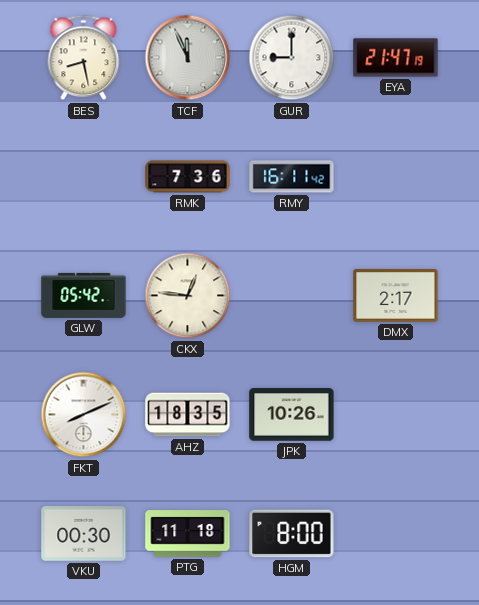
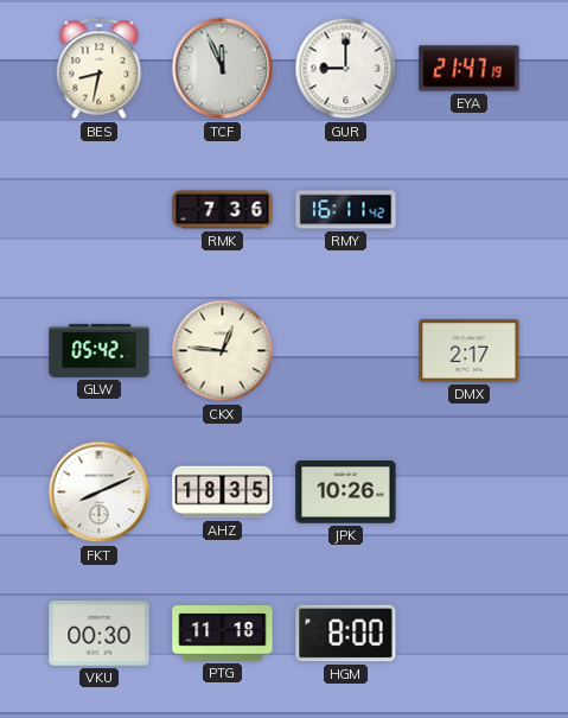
BES: 8:28 -> 8:32
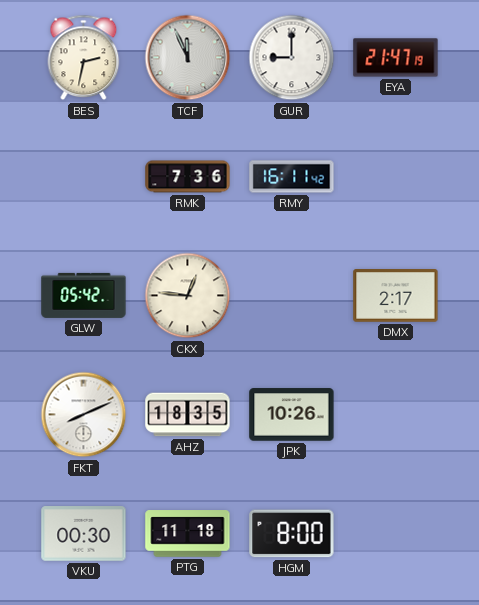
BES: 8:32 -> 2:32
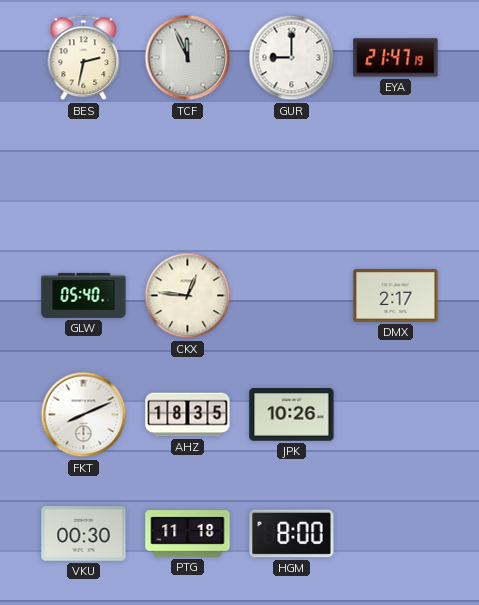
RMK: 7:36 -> none
RMY: 16:11 -> none
GLW: 05:42 -> 05:40
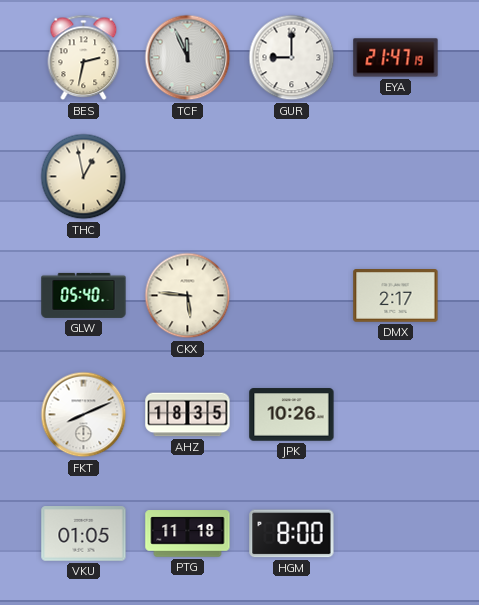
THC: none -> 12:58
CKX: 12:46 -> 5:46
VKU: 00:30 -> 01:05
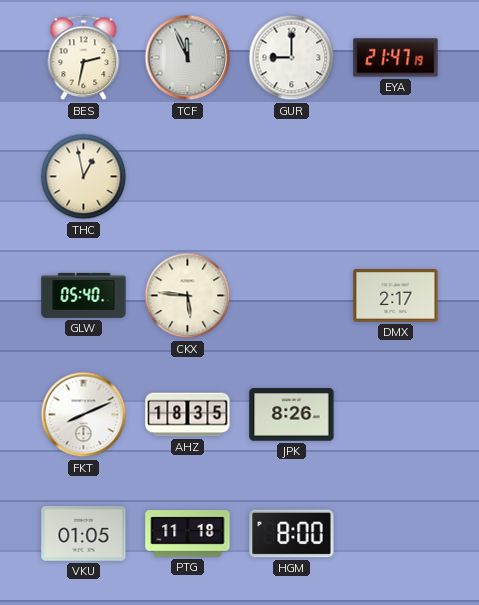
JPK: 10:26 -> 8:26
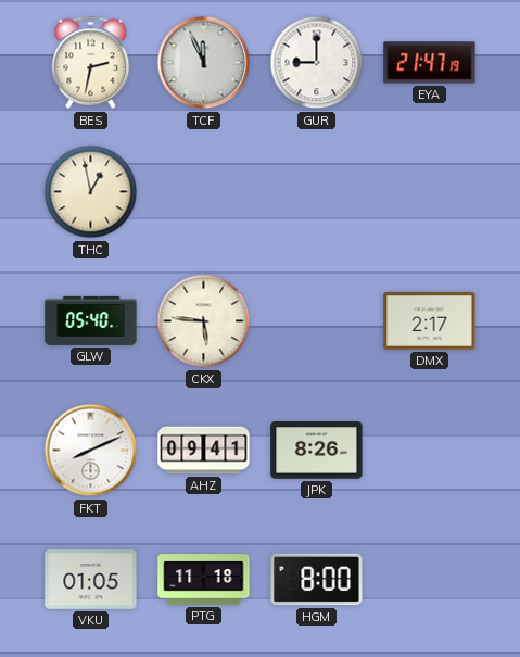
AHZ: 18:35 -> 09:41
